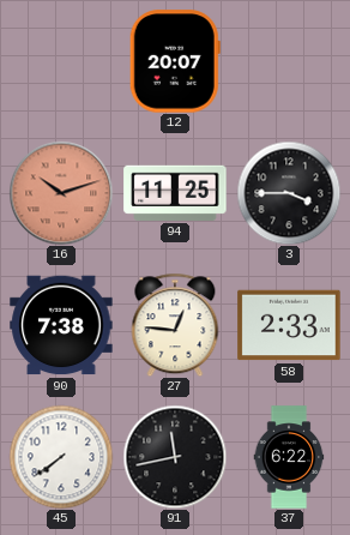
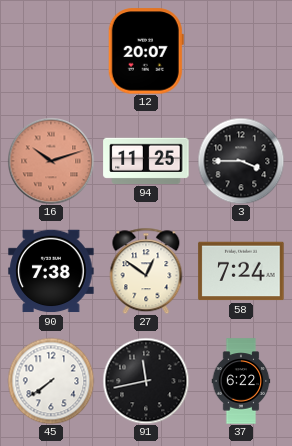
27: 12:46 -> 12:51
58: 2:33 -> 7:24
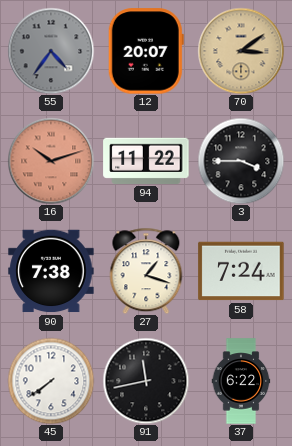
55: none -> 4:36
70: none -> 3:09
94: 11:25 -> 11:22
27: 12:51 -> 1:18
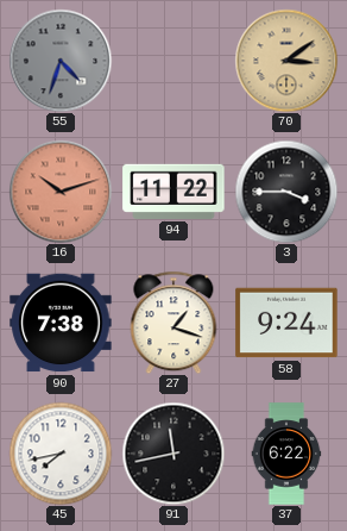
55: 4:36 -> 4:33
12: 20:07 -> none
58: 7:24 -> 9:24
45: 7:39 -> 7:43
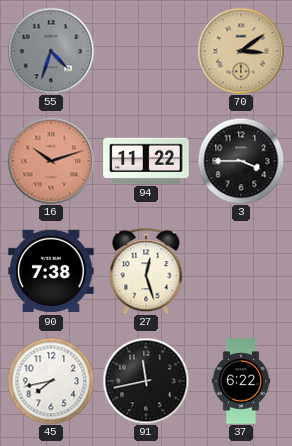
27: 1:18 -> 12:27
58: 9:24 -> none
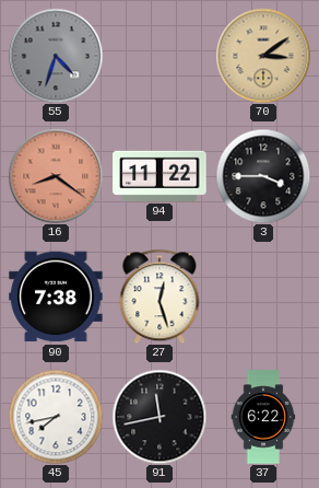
16: 10:12 -> 8:21
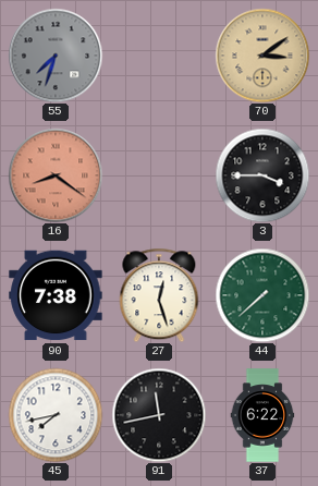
55: 4:33 -> 7:33
94: 11:22 -> none
44: none -> 7:38
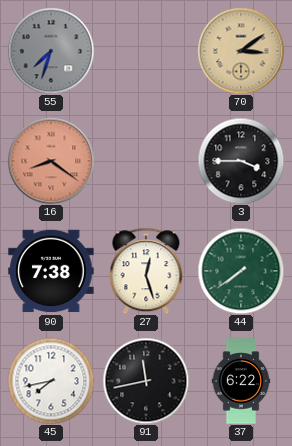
44: 7:38 -> 7:39
